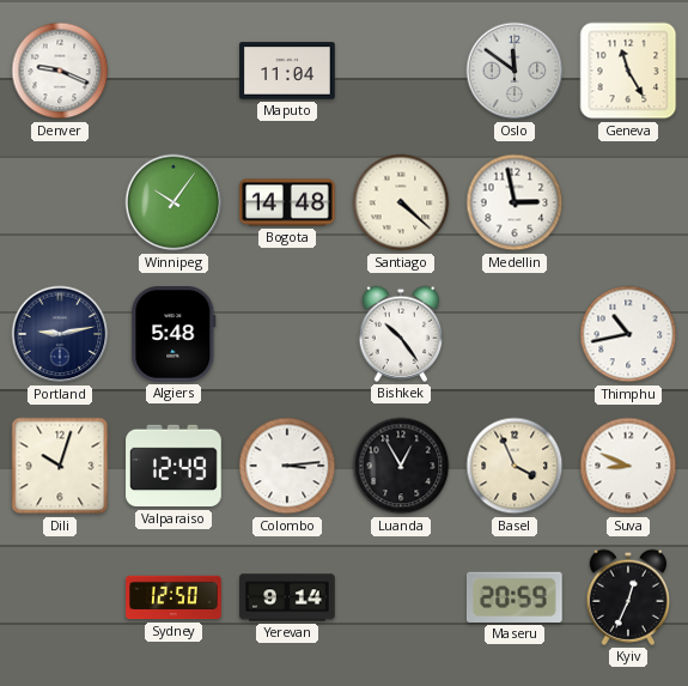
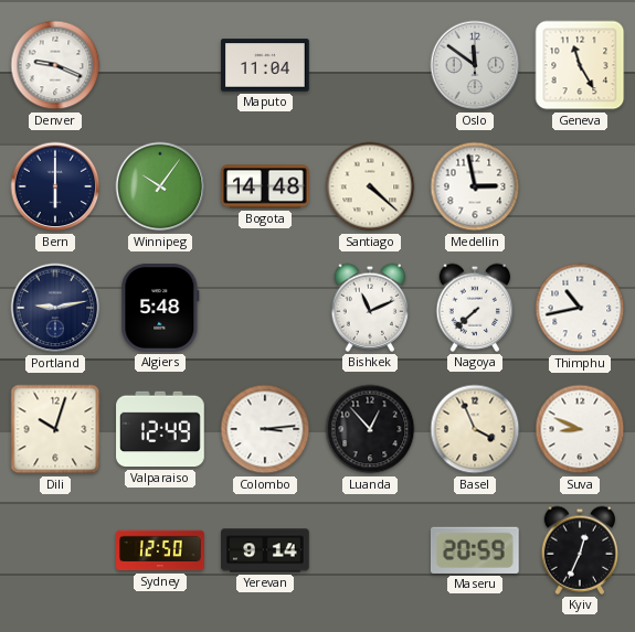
Bern: none -> 6:00
Bishkek: 10:24 -> 11:11
Nagoya: none -> 7:38
Luanda: 12:55 -> 12:53
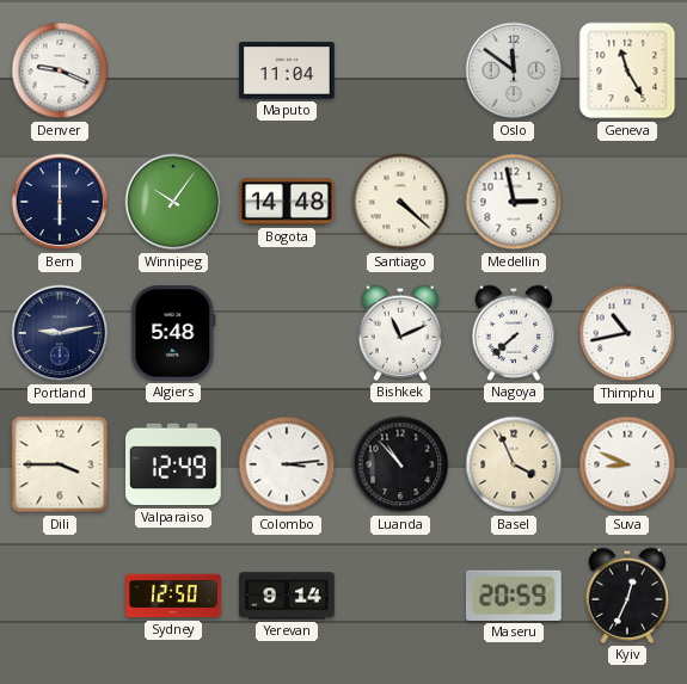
Dili: 10:03 -> 3:45
Luanda: 12:53 -> 10:53
